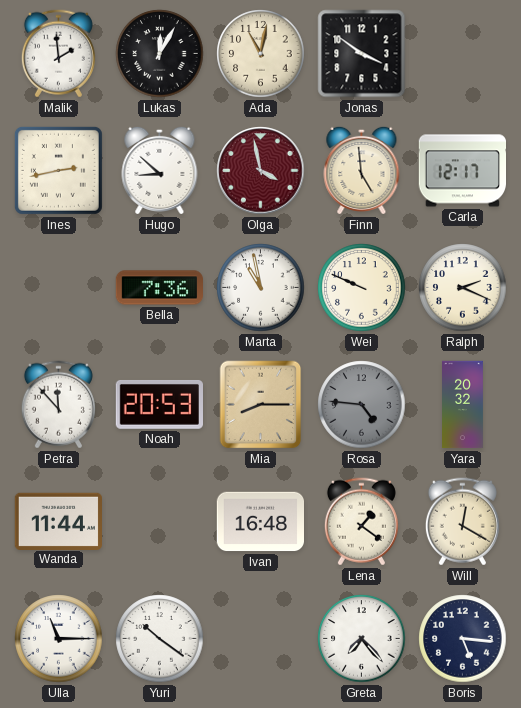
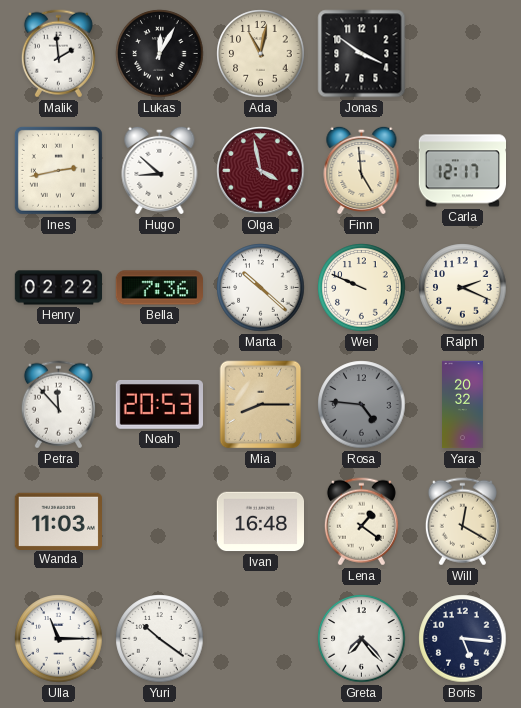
Henry: none -> 02:22
Marta: 10:58 -> 10:22
Wanda: 11:44 -> 11:03
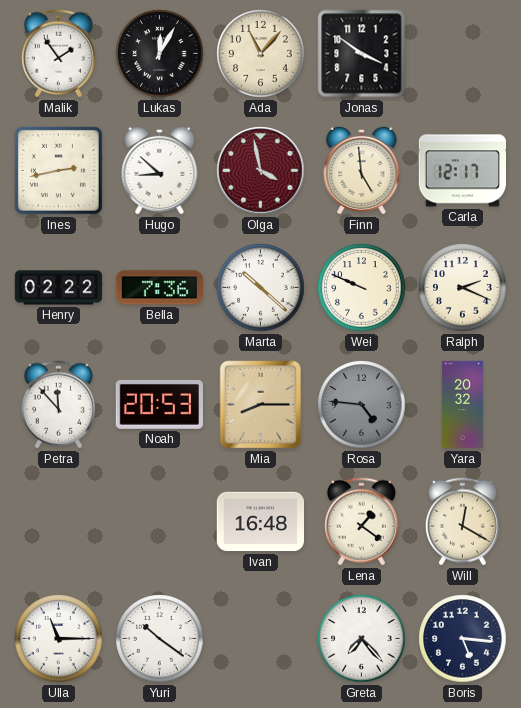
Malik: 1:59 -> 1:54
Ada: 11:02 -> 11:07
Wanda: 11:03 -> none
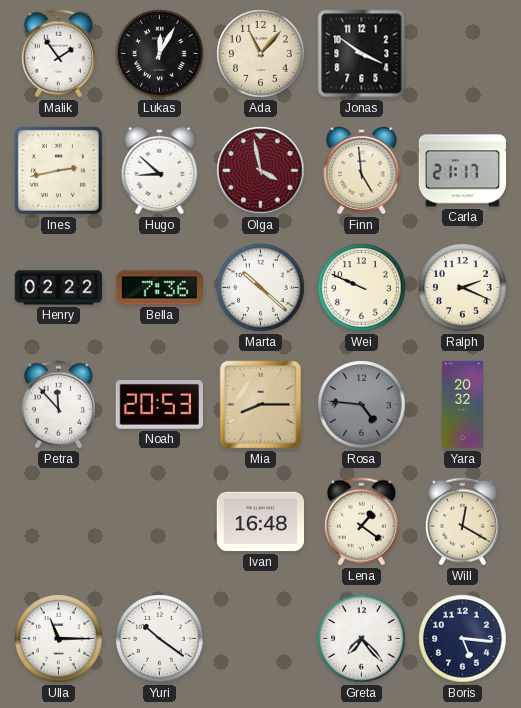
Carla: 12:17 -> 21:17
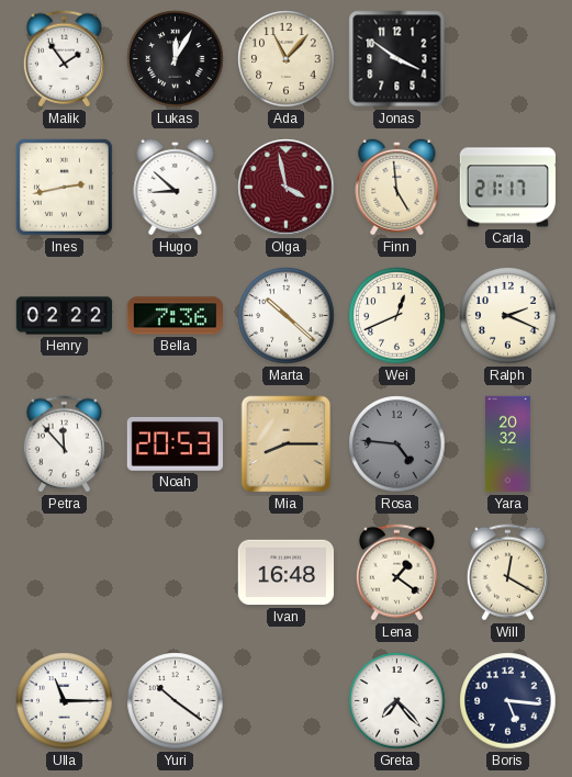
Wei: 9:49 -> 12:41
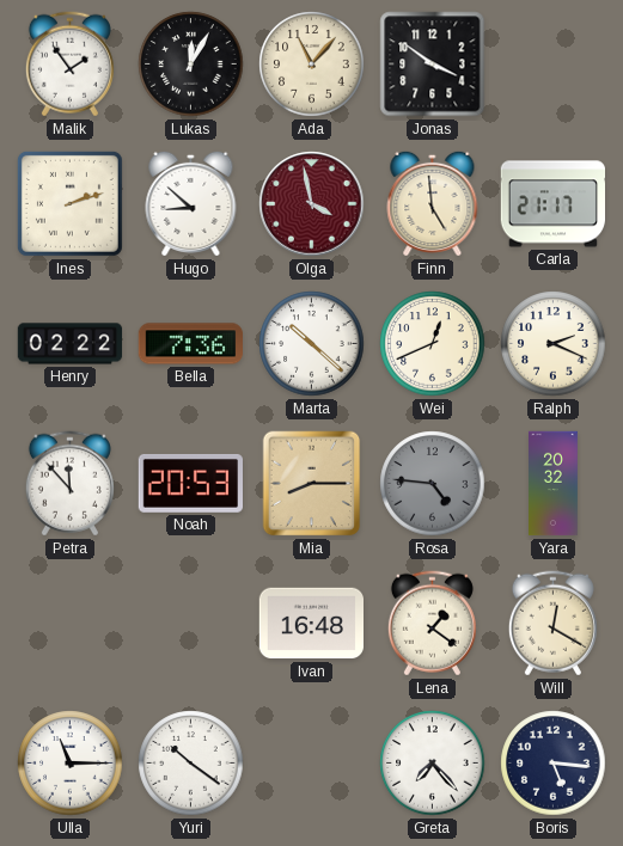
Ines: 2:43 -> 2:12
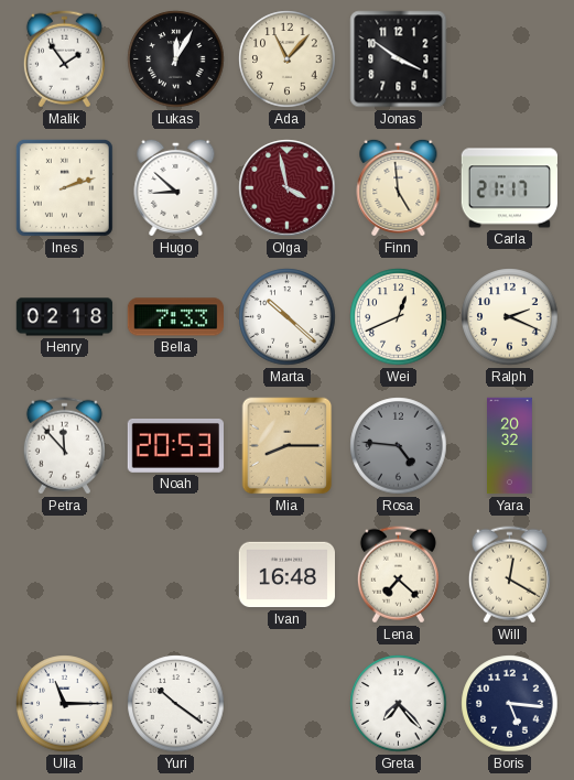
Henry: 02:22 -> 02:18
Bella: 7:36 -> 7:33
Lena: 1:21 -> 7:22
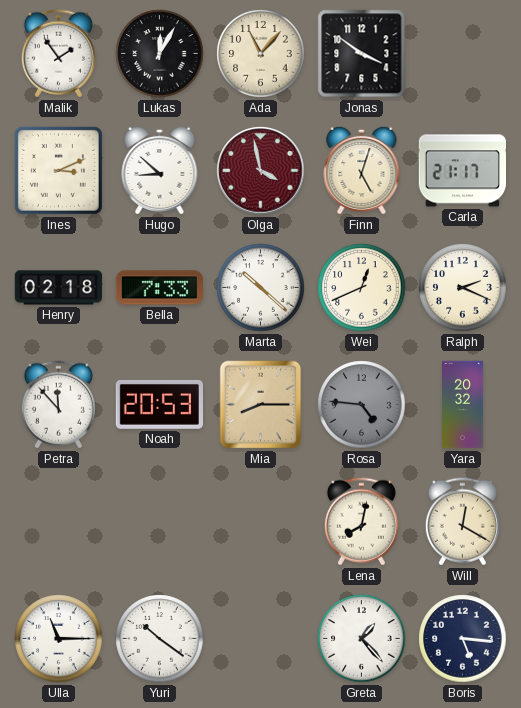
Ines: 2:12 -> 3:11
Finn: 4:59 -> 5:03
Ivan: 16:48 -> none
Lena: 7:22 -> 8:02
Greta: 7:23 -> 1:23
